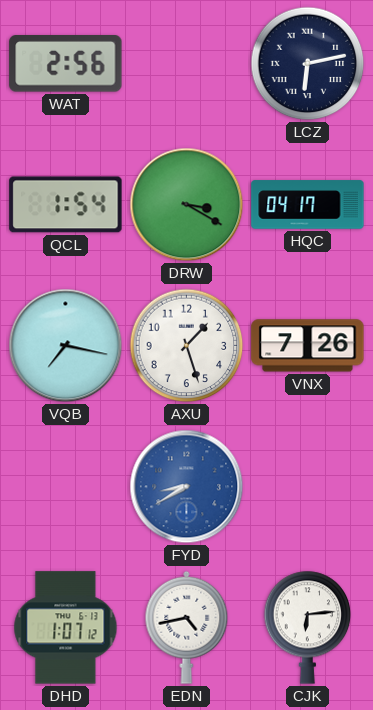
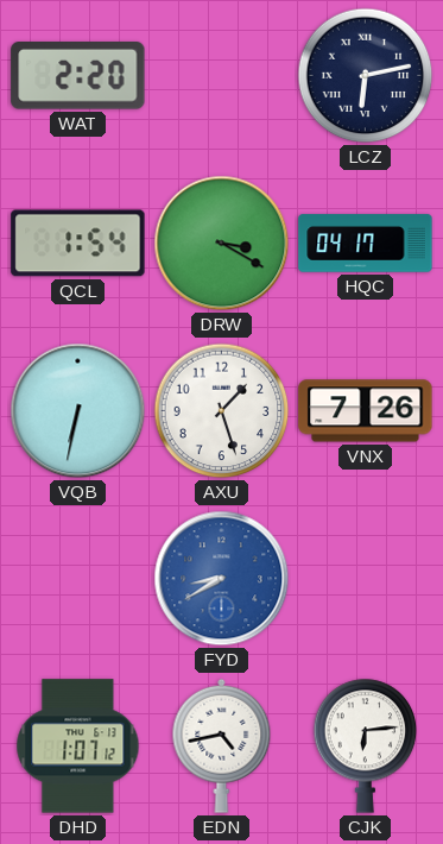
WAT: 2:56 -> 2:20
VQB: 7:17 -> 6:32
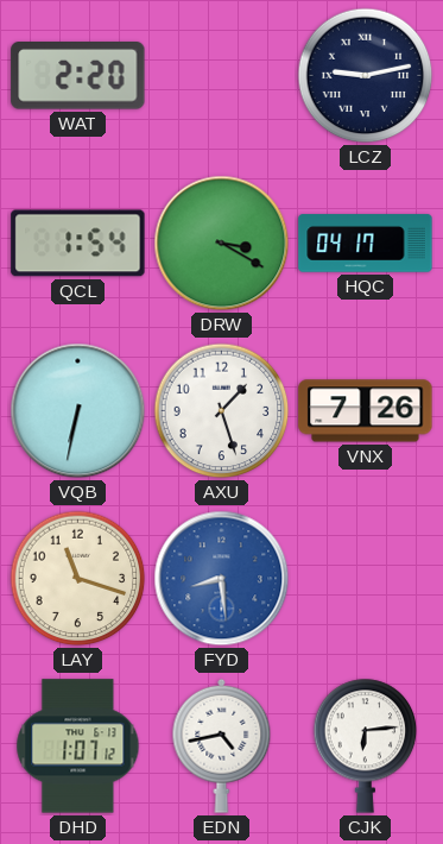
LCZ: 6:13 -> 9:13
LAY: none -> 11:18
FYD: 8:40 -> 8:29
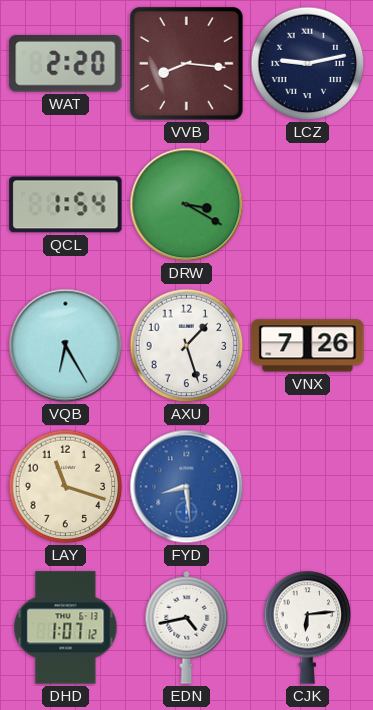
VVB: none -> 8:16
HQC: 04:17 -> none
VQB: 6:32 -> 6:25
